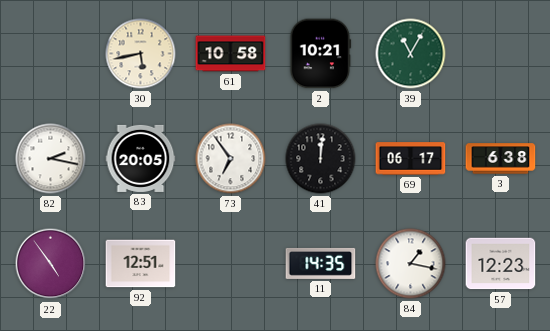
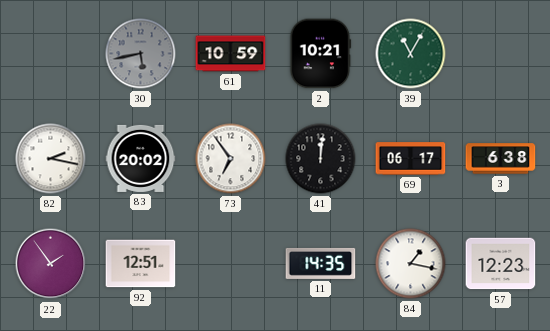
30 dial: cream -> grey
61: 10:58 -> 10:59
83: 20:05 -> 20:02
22: 4:54 -> 1:54
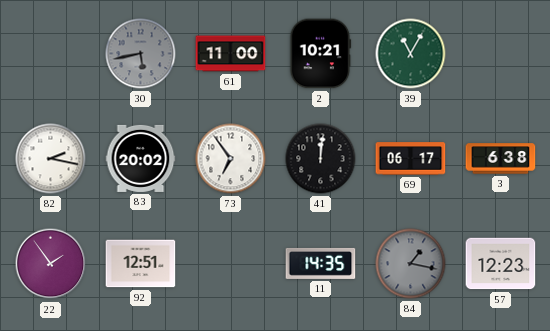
61: 10:59 -> 11:00
84 dial: white -> grey
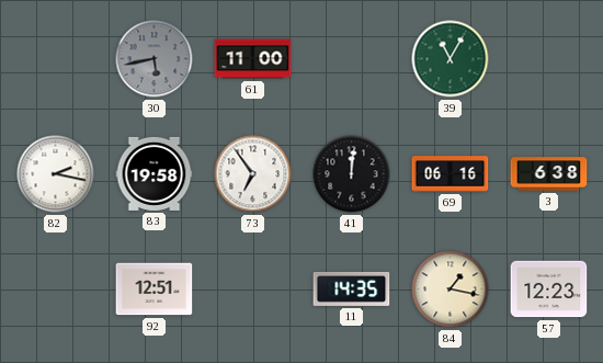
2: 10:21 -> none
83: 20:02 -> 19:58
69: 06:17 -> 06:16
22: 1:54 -> none
84 dial: grey -> cream
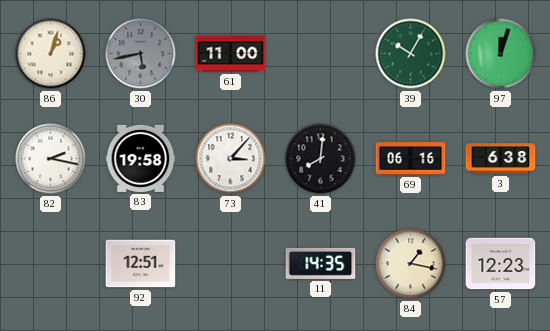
86: none -> 1:03
39: 11:05 -> 10:05
97: none -> 12:03
73: 6:54 -> 3:07
41: 12:01 -> 8:01
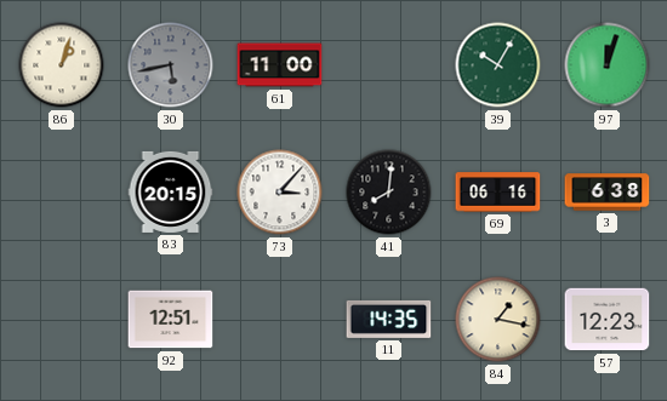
82: 2:17 -> none
83: 19:58 -> 20:15
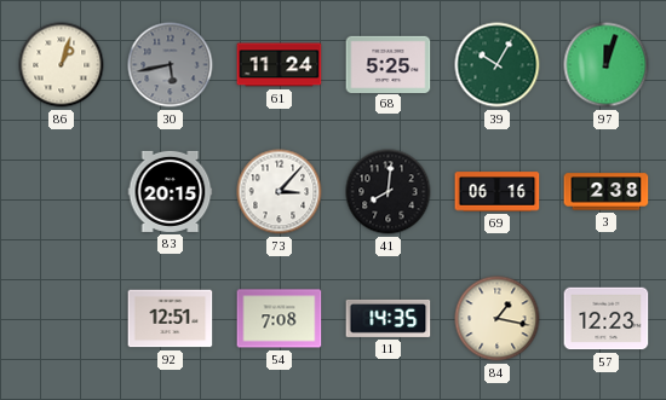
61: 11:00 -> 11:24
68: none -> 5:25
3: 6:38 -> 2:38
54: none -> 7:08
